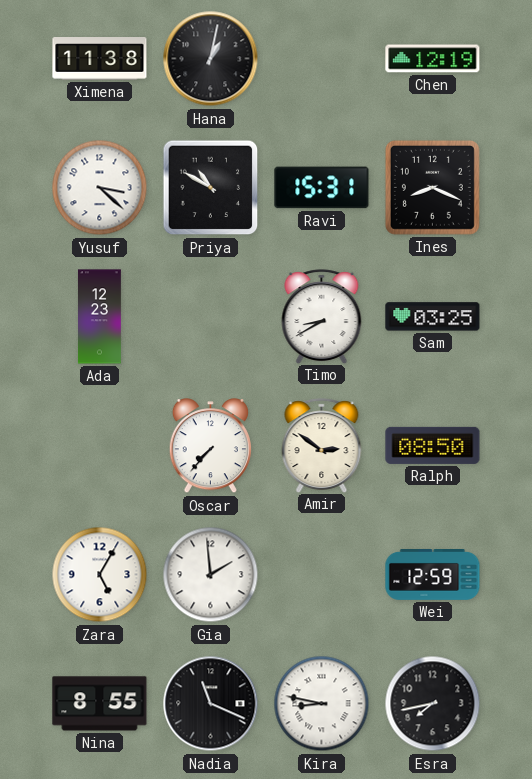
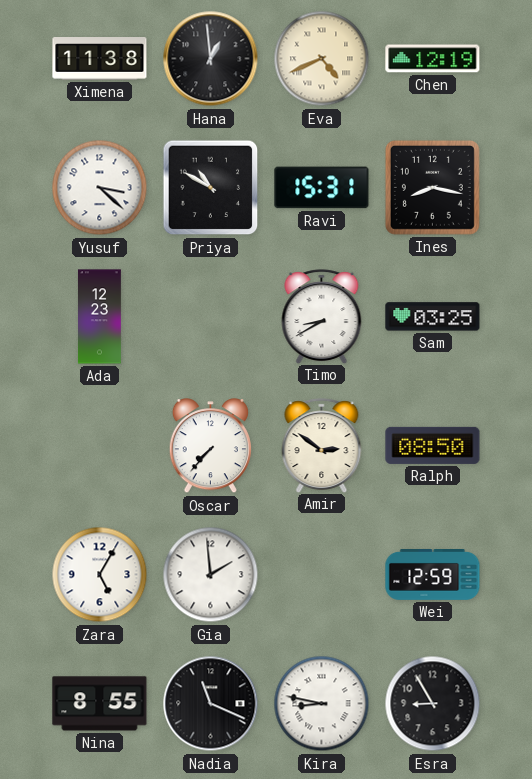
Hana: 1:02 -> 12:59
Eva: none -> 4:41
Ines: 8:19 -> 8:17
Esra: 7:43 -> 8:55
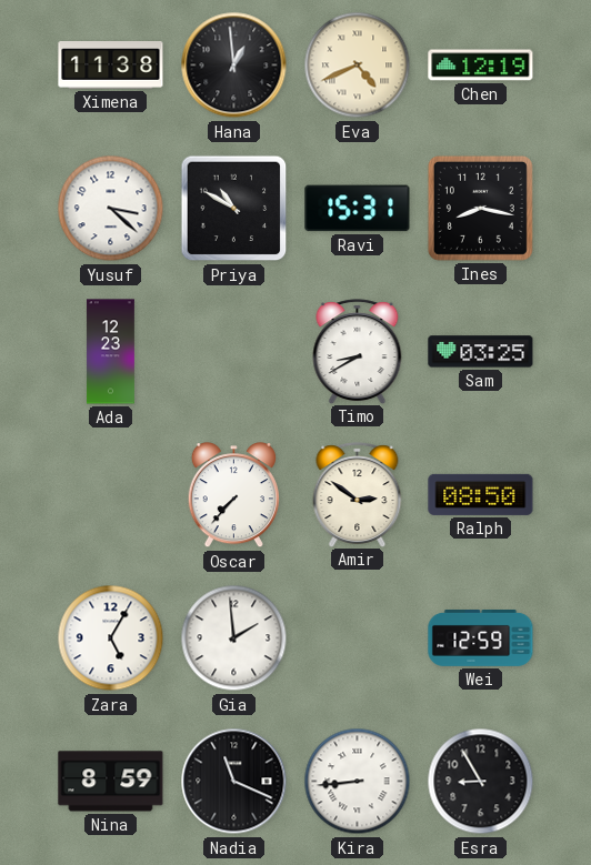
Nina: 8:55 -> 8:59
Kira: 8:47 -> 8:44
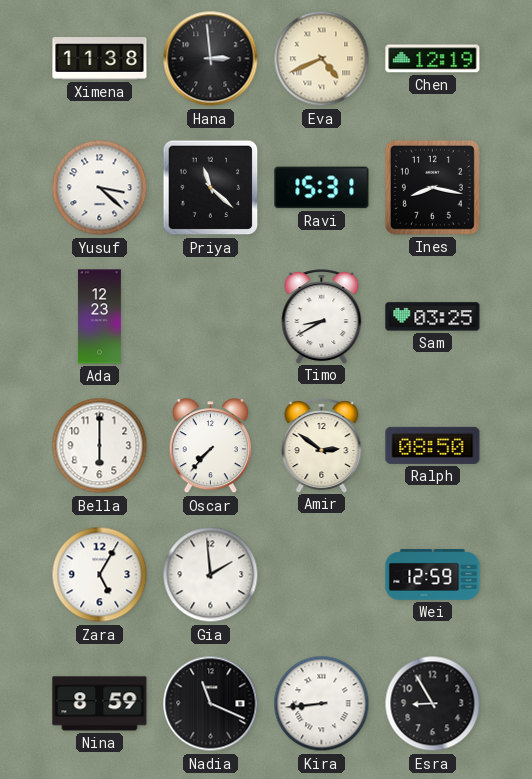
Hana: 12:59 -> 2:59
Priya: 10:50 -> 11:22
Bella: none -> 6:00
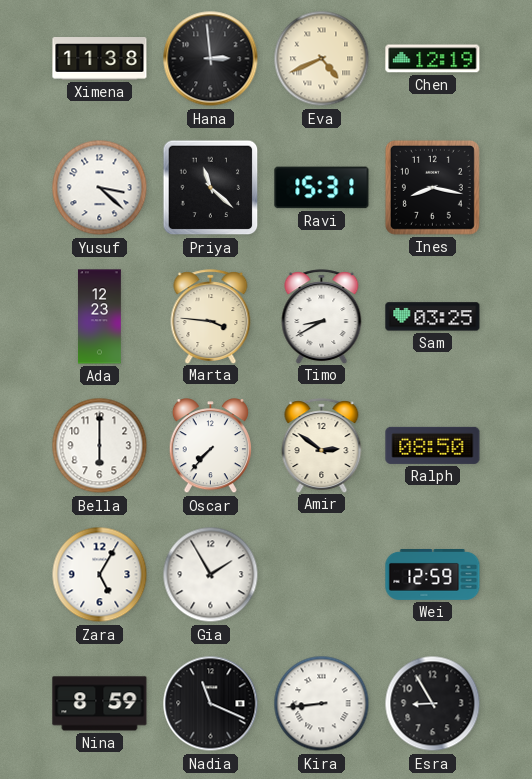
Marta: none -> 3:46
Gia: 1:59 -> 1:55
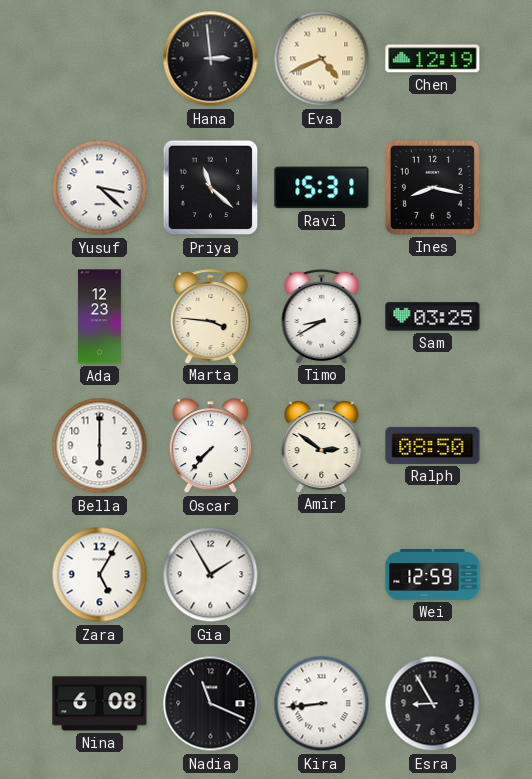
Ximena: 11:38 -> none
Nina: 8:59 -> 6:08
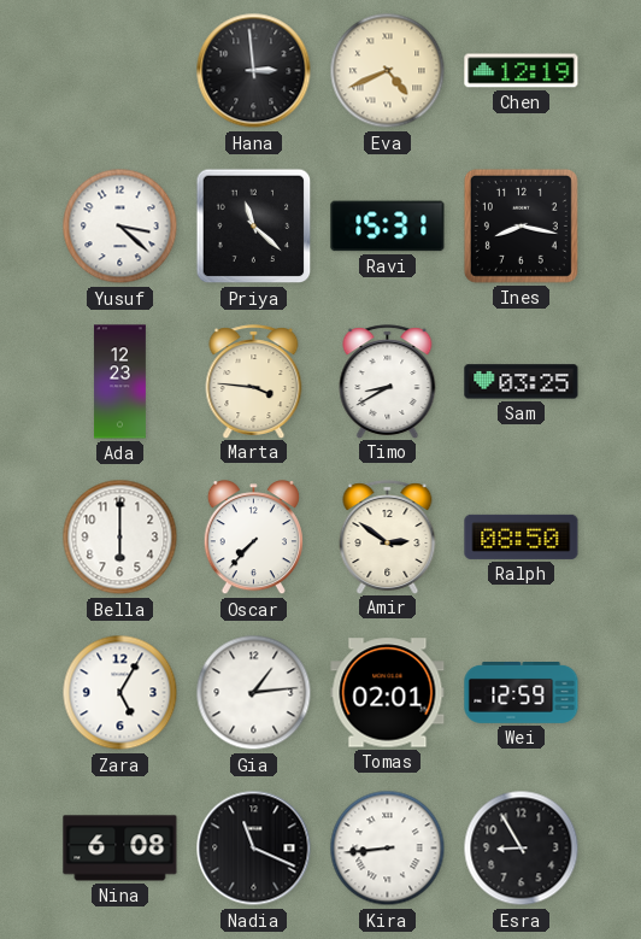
Gia: 1:55 -> 1:14
Tomas: none -> 02:01
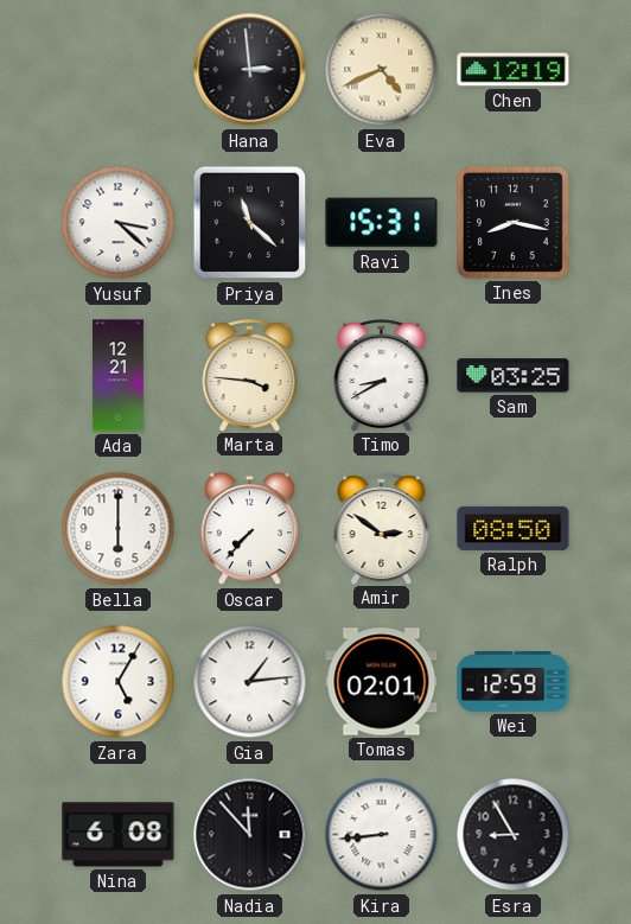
Ada: 12:23 -> 12:21
Nadia: 11:19 -> 11:53
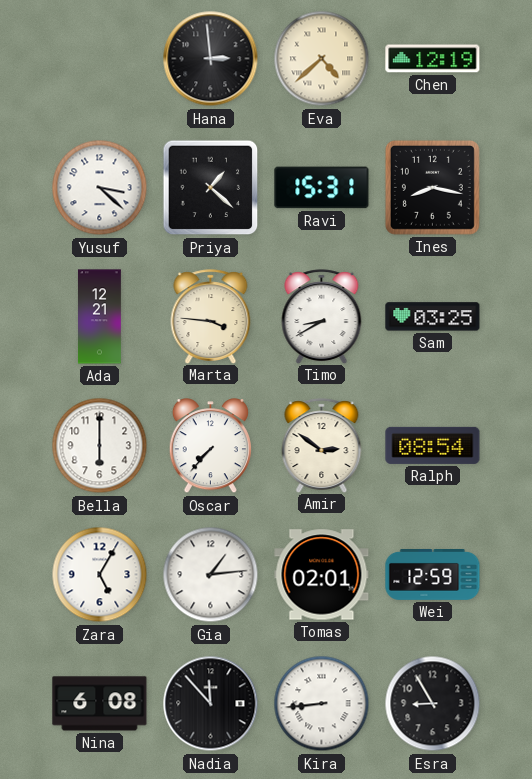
Eva: 4:41 -> 4:38
Priya: 11:22 -> 1:22
Ralph: 08:50 -> 08:54
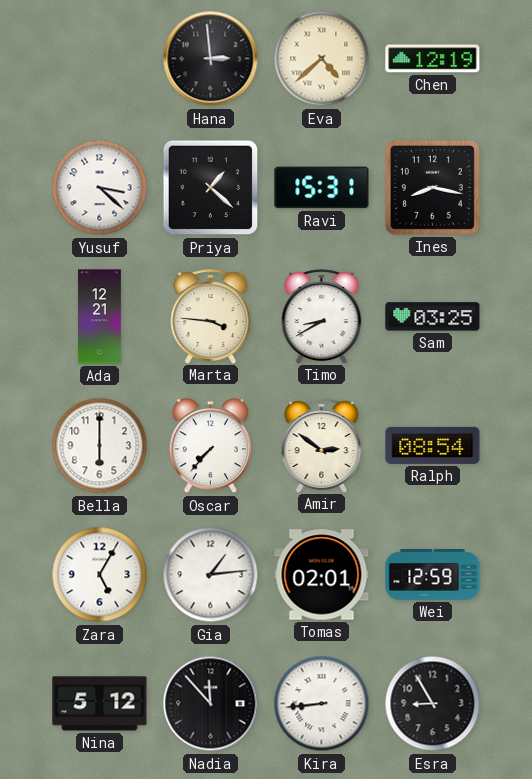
Nina: 6:08 -> 5:12
